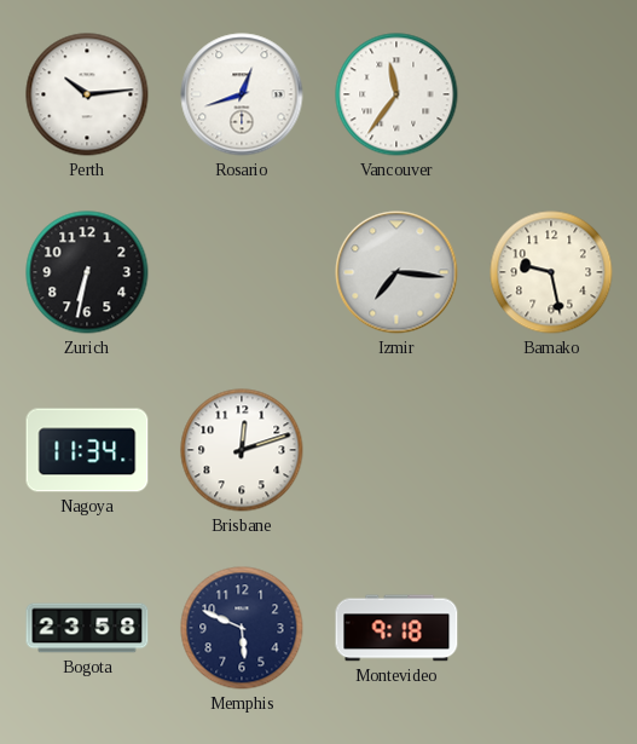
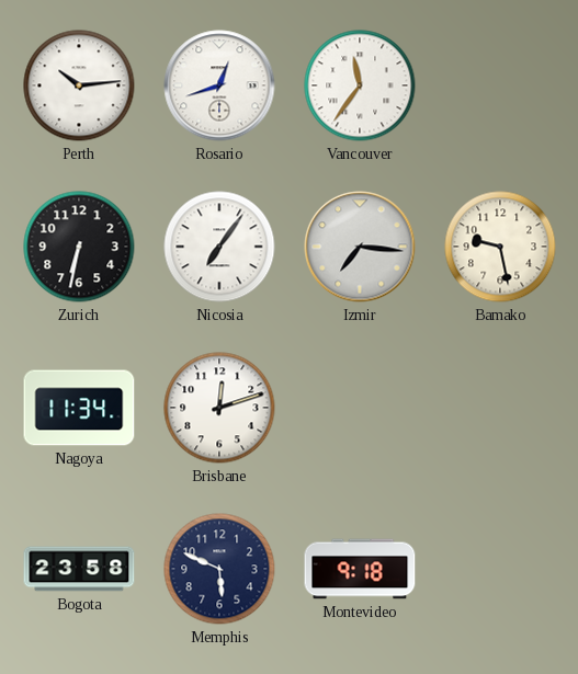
Nicosia: none -> 7:06
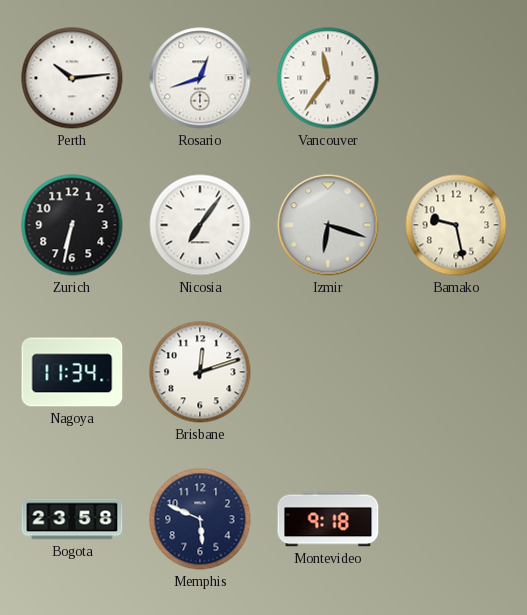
Izmir: 7:16 -> 6:18
